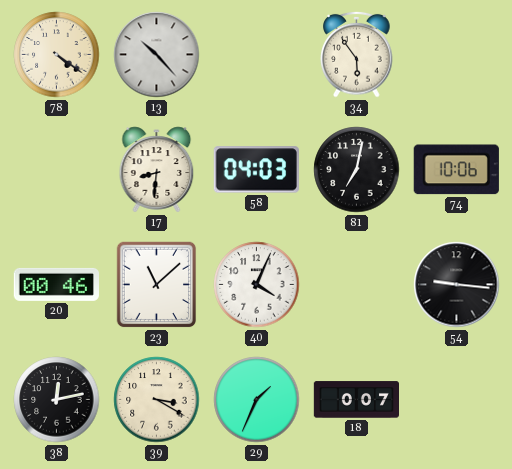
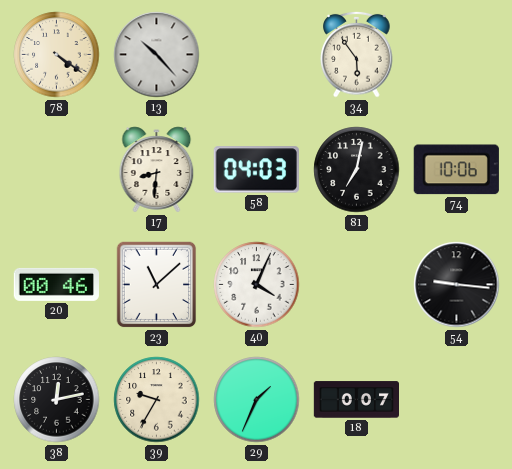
39: 3:20 -> 9:35
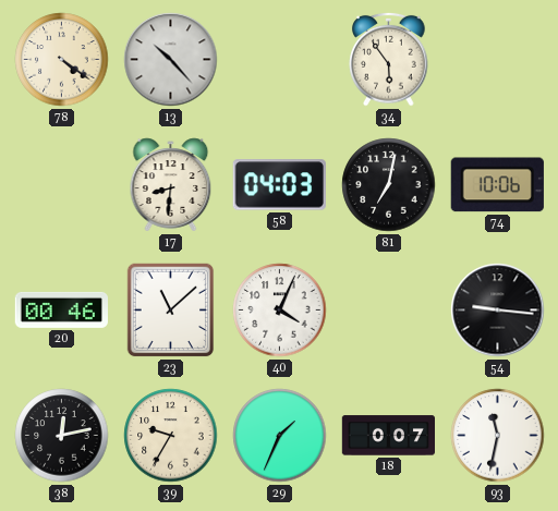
93: none -> 11:32
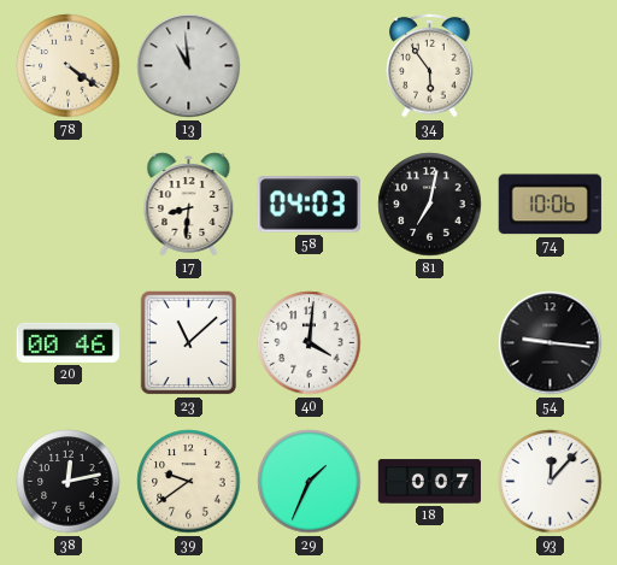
13: 10:23 -> 10:59
40: 4:04 -> 4:01
39: 9:35 -> 9:39
93: 11:32 -> 12:07
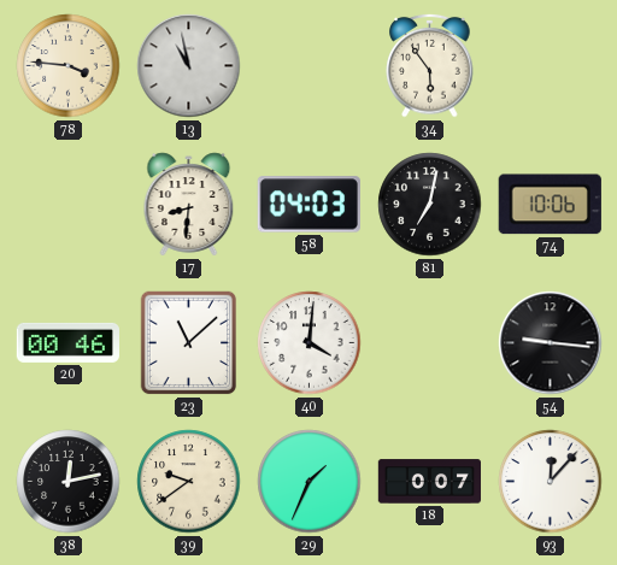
78: 4:21 -> 3:46
13: 10:59 -> 10:58
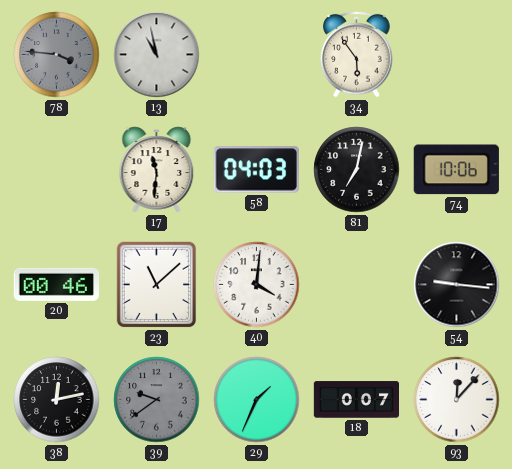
78 dial: cream -> grey
17: 8:31 -> 11:31
39 dial: cream -> grey
